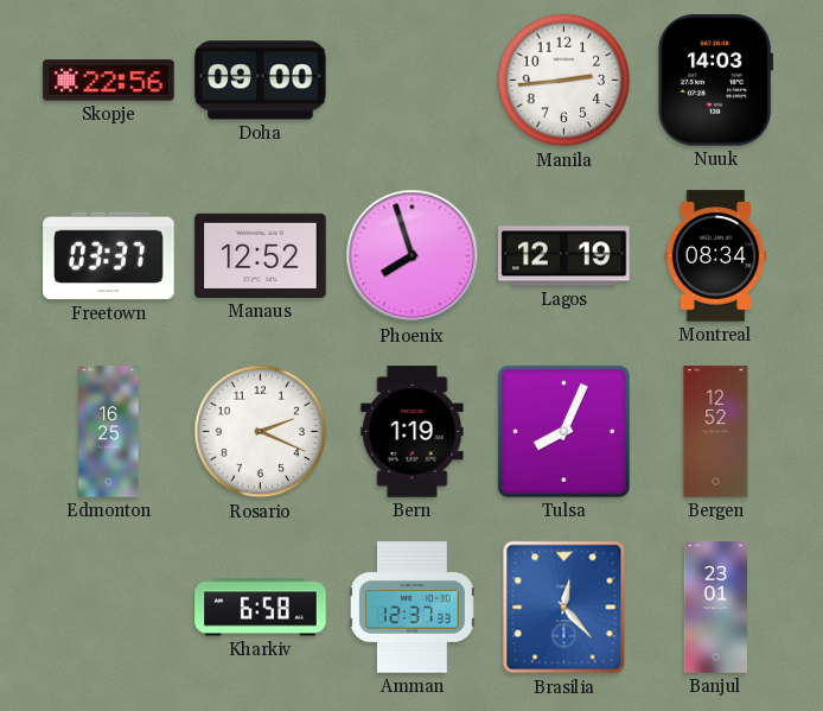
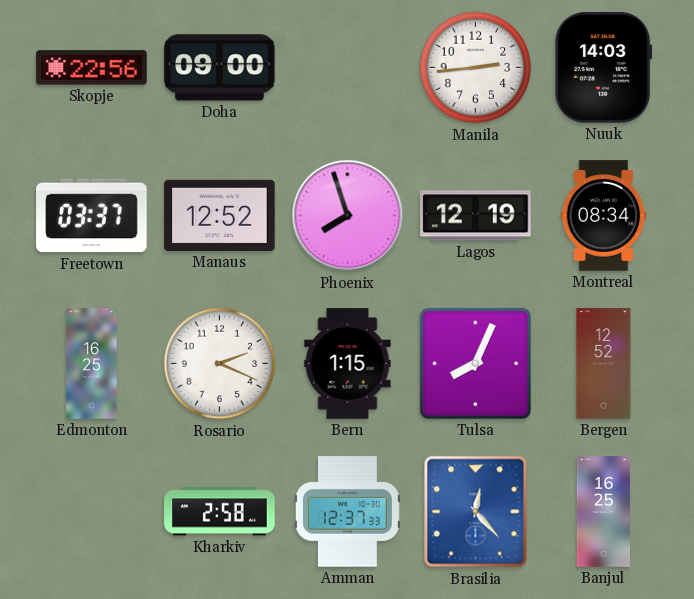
Bern: 1:19 -> 1:15
Kharkiv: 6:58 -> 2:58
Banjul: 23:01 -> 16:25
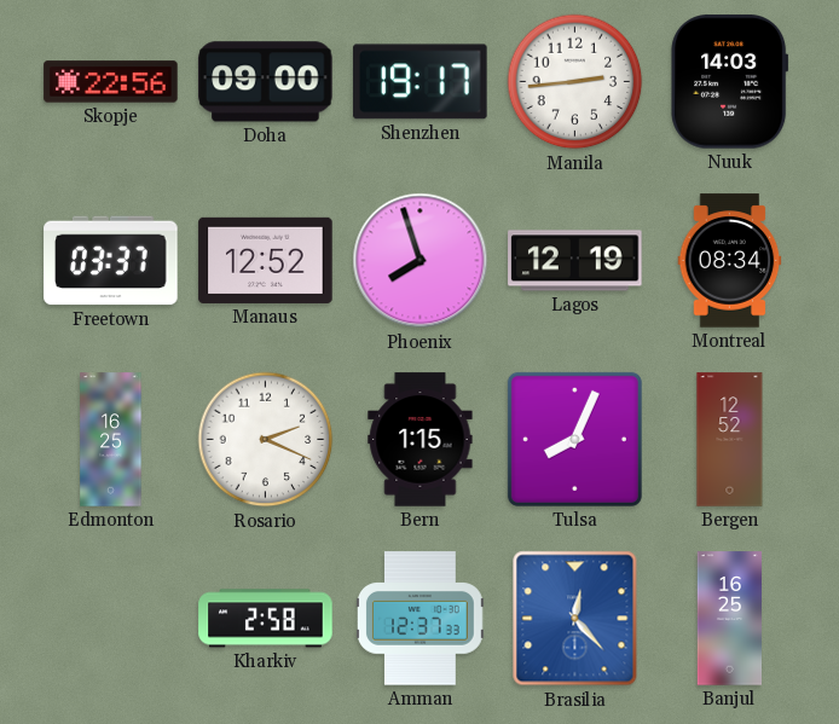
Shenzhen: none -> 19:17
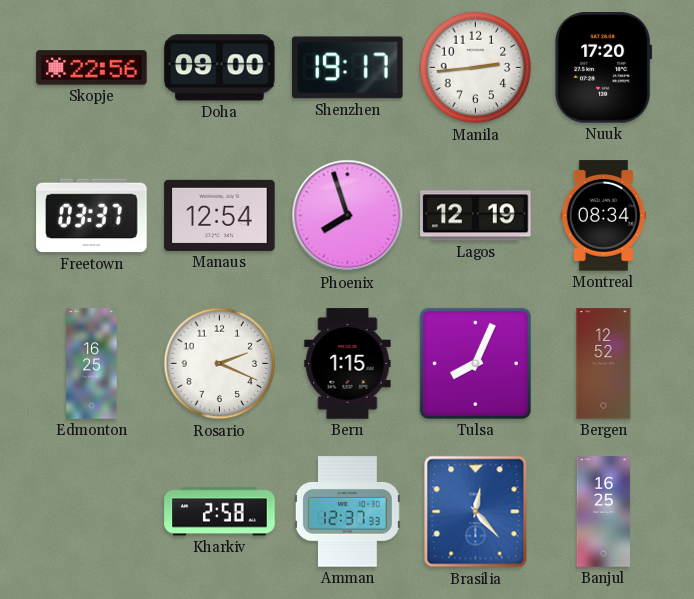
Nuuk: 14:03 -> 17:20
Manaus: 12:52 -> 12:54
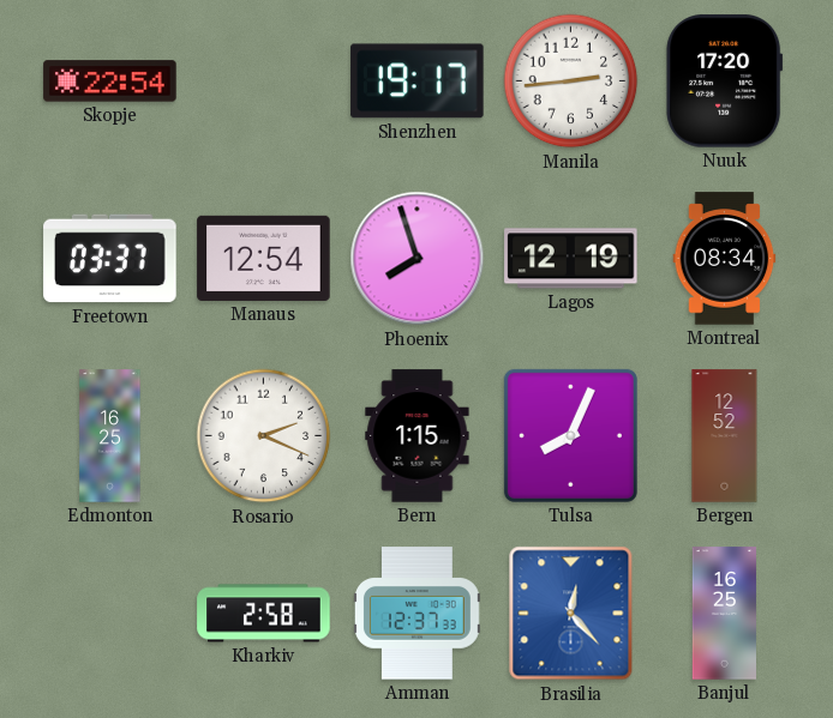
Skopje: 22:56 -> 22:54
Doha: 09:00 -> none
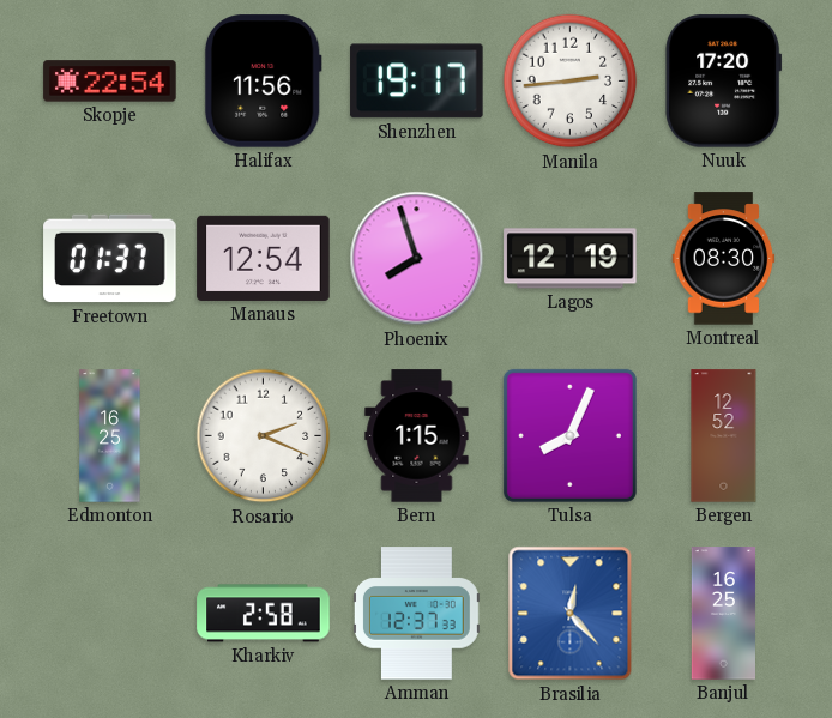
Halifax: none -> 11:56
Freetown: 03:37 -> 01:37
Montreal: 08:34 -> 08:30
